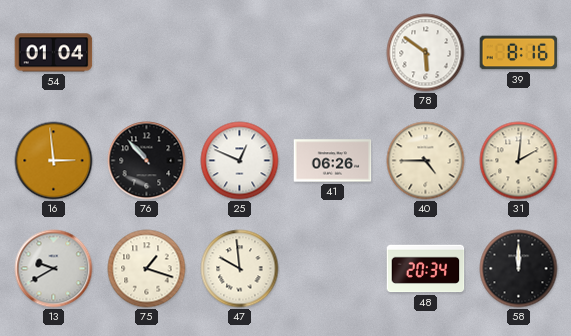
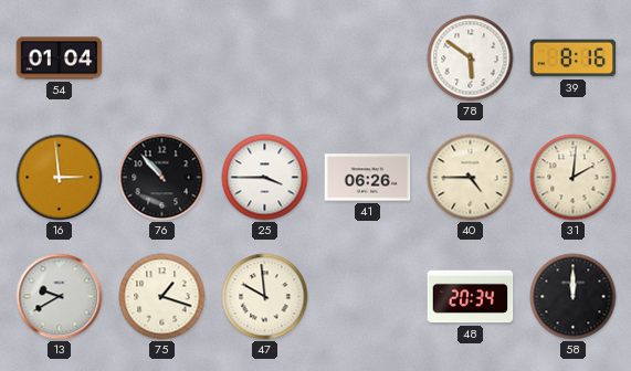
25: 12:49 -> 3:45
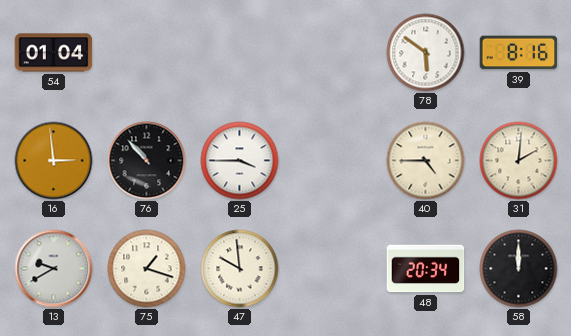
41: 06:26 -> none
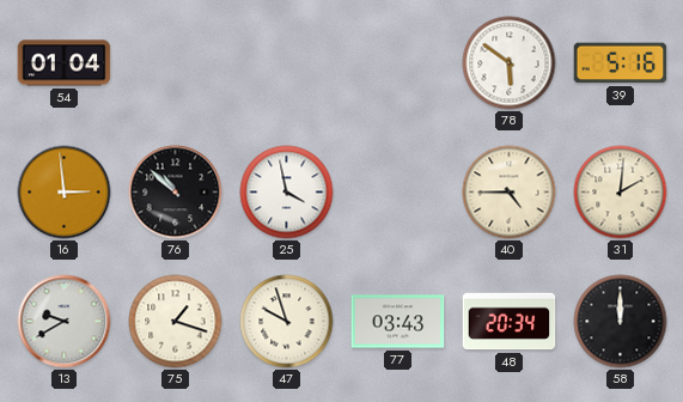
39: 8:16 -> 5:16
76: 10:53 -> 10:52
25: 3:45 -> 3:58
47: 9:59 -> 9:57
77: none -> 03:43
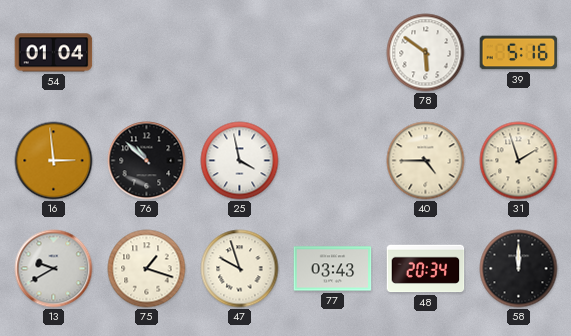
31: 2:01 -> 1:57
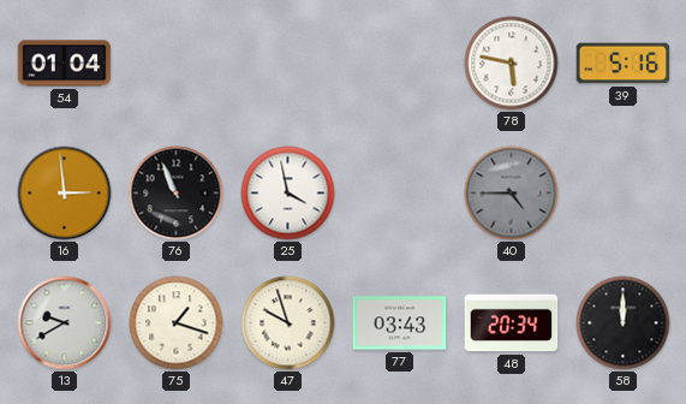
78: 5:51 -> 5:47
76: 10:52 -> 10:56
40 dial: cream -> grey
31: 1:57 -> none
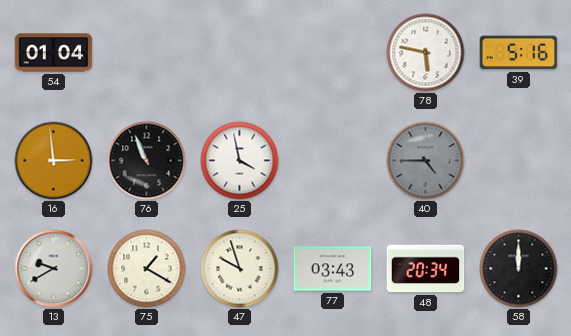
75: 1:18 -> 1:20
